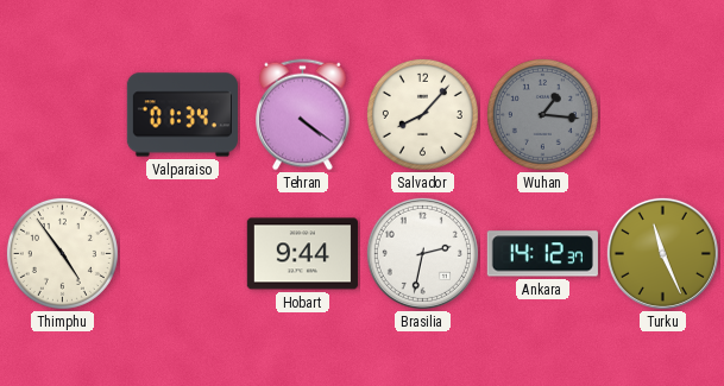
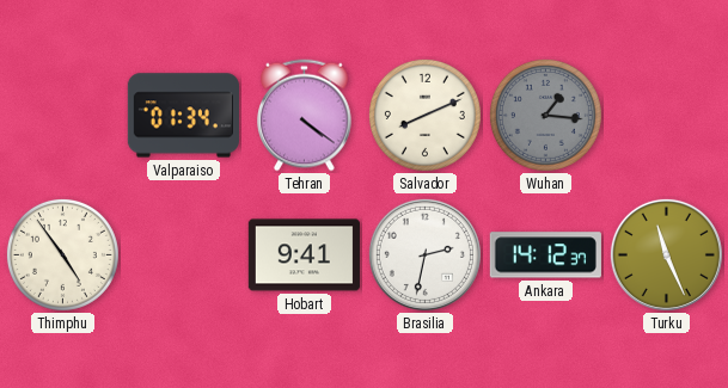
Salvador: 8:07 -> 8:11
Hobart: 9:44 -> 9:41
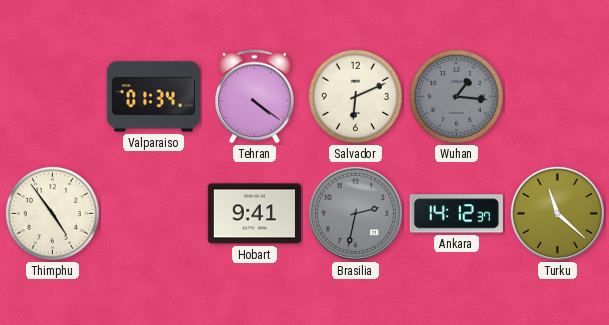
Salvador: 8:11 -> 6:11
Brasilia dial: white -> grey
Turku: 11:26 -> 11:22
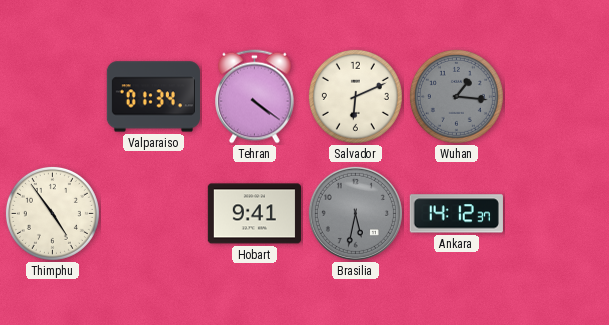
Brasilia: 2:32 -> 5:32
Turku: 11:22 -> none
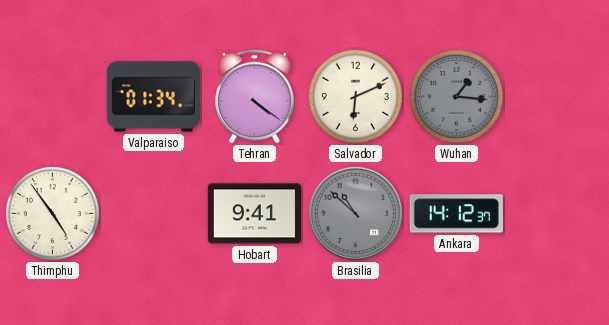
Brasilia: 5:32 -> 10:52
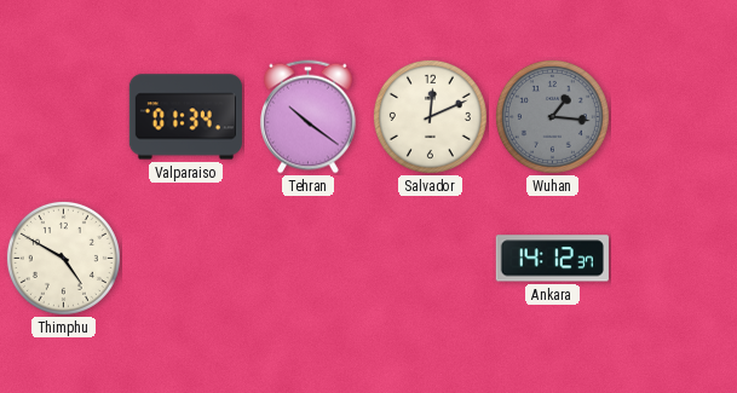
Tehran: 4:21 -> 10:21
Salvador: 6:11 -> 12:11
Thimphu: 4:54 -> 4:50
Hobart: 9:41 -> none
Brasilia: 10:52 -> none
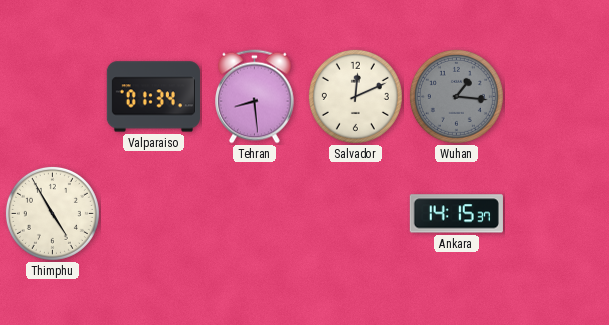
Tehran: 10:21 -> 8:29
Thimphu: 4:50 -> 4:55
Ankara: 14:12 -> 14:15
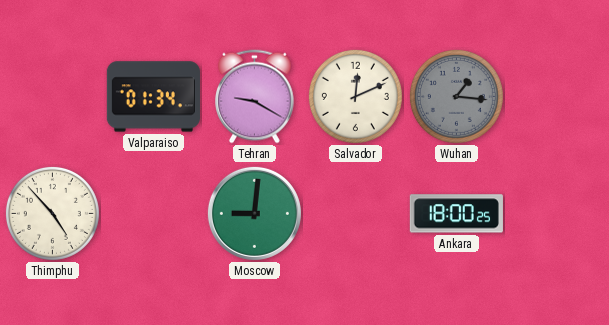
Tehran: 8:29 -> 9:20
Thimphu: 4:55 -> 4:53
Moscow: none -> 9:01
Ankara: 14:15 -> 18:00
